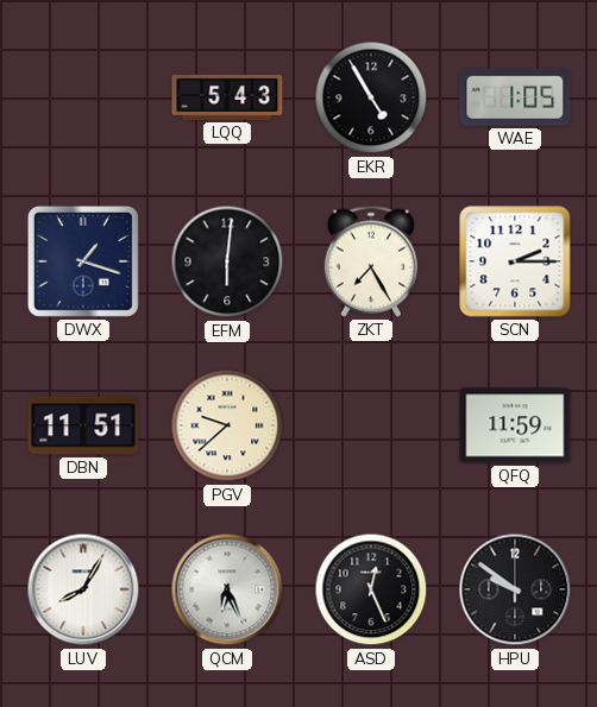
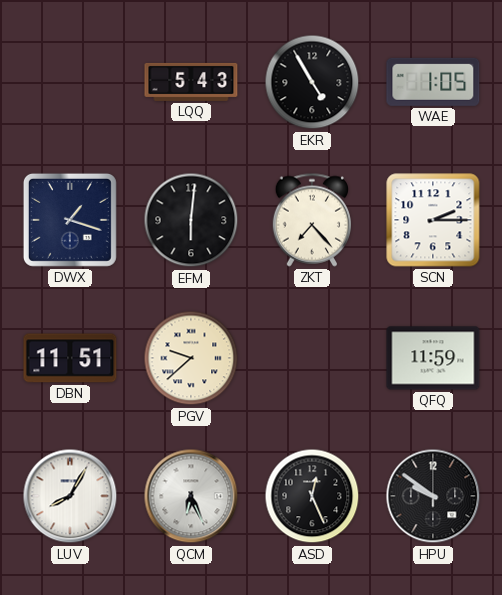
ZKT: 7:25 -> 7:23
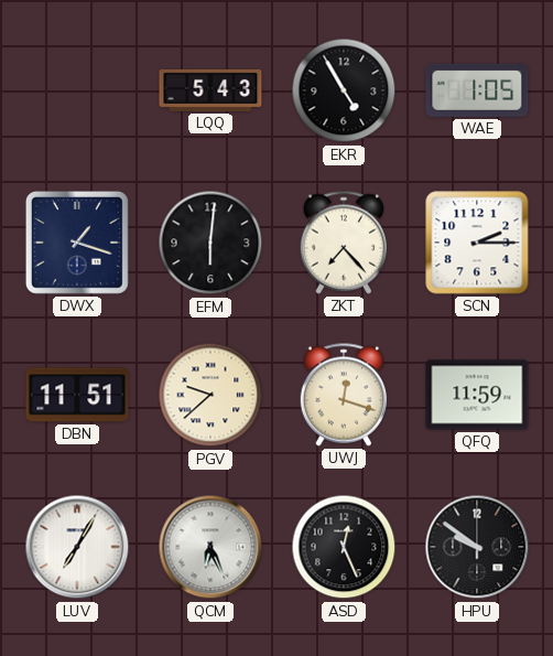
UWJ: none -> 12:18
LUV: 8:05 -> 7:05
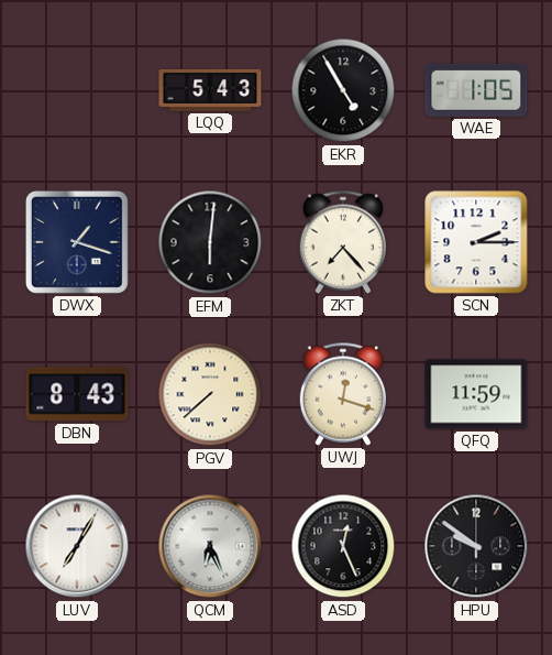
DBN: 11:51 -> 8:43
PGV: 9:38 -> 7:38
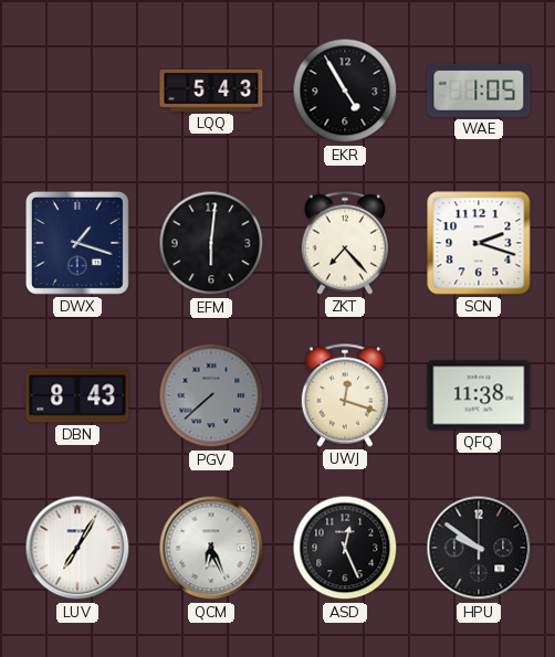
SCN: 2:15 -> 2:18
PGV dial: cream -> grey
QFQ: 11:59 -> 11:38
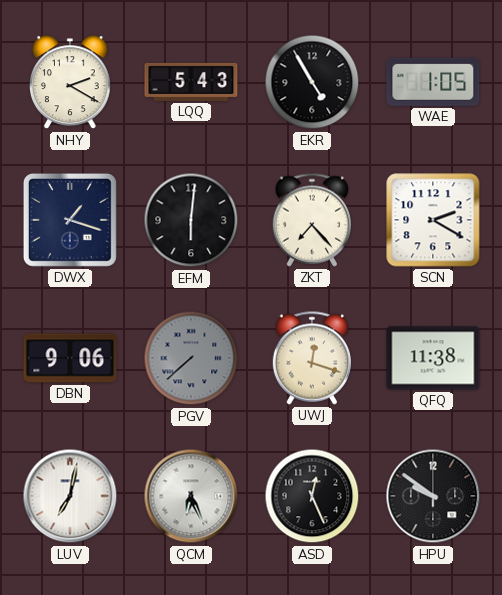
NHY: none -> 2:20
SCN: 2:18 -> 2:20
DBN: 8:43 -> 9:06
LUV: 7:05 -> 7:02
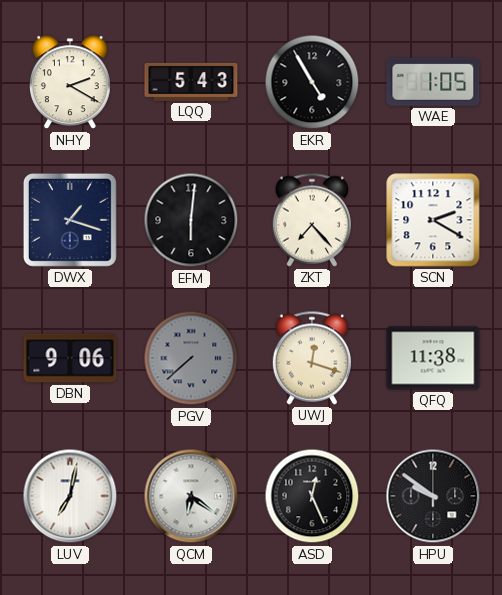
QCM: 6:26 -> 6:21
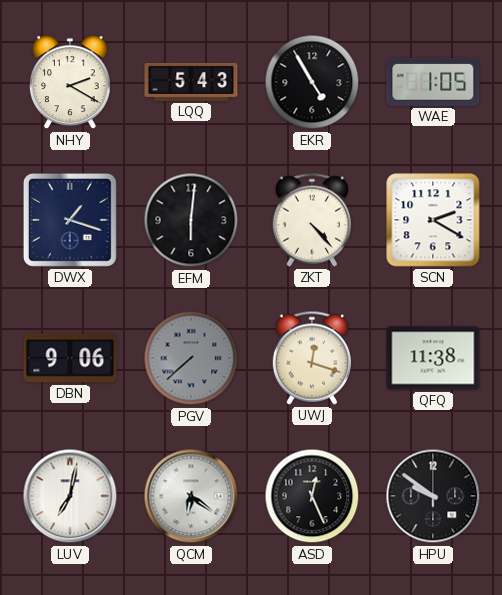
ZKT: 7:23 -> 4:23
